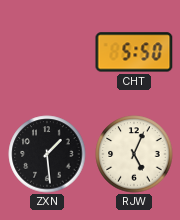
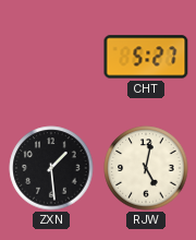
CHT: 5:50 -> 5:27
RJW: 5:04 -> 5:02
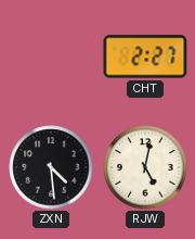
CHT: 5:27 -> 2:27
ZXN: 1:29 -> 4:29
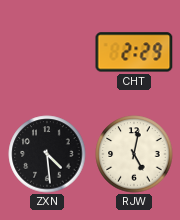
CHT: 2:27 -> 2:29
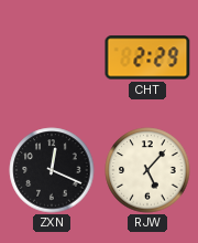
ZXN: 4:29 -> 12:19
RJW: 5:02 -> 5:07
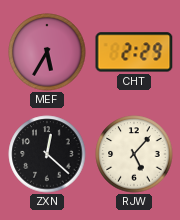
MEF: none -> 5:35
ZXN: 12:19 -> 12:22
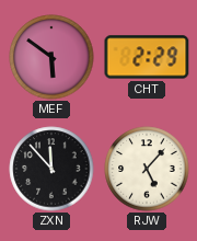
MEF: 5:35 -> 5:51
ZXN: 12:22 -> 11:53
